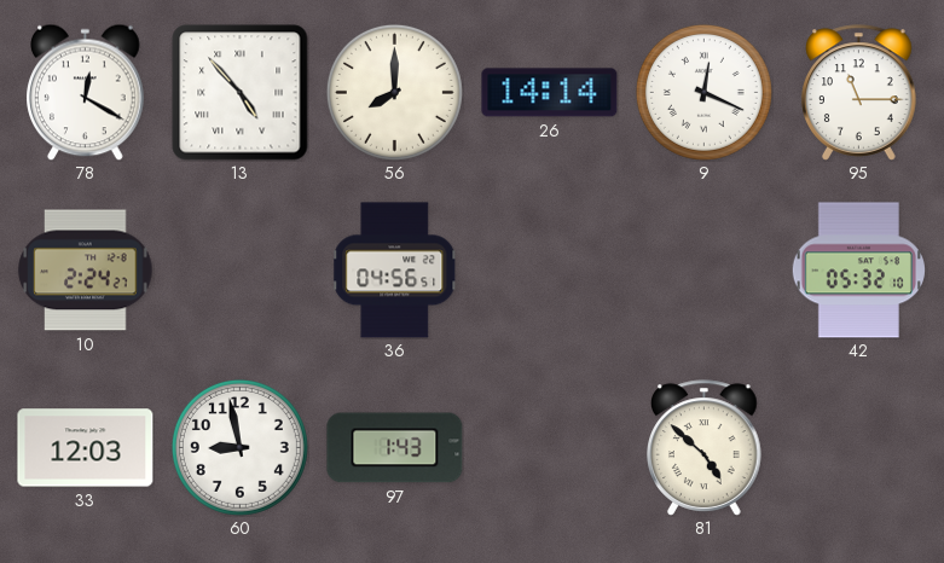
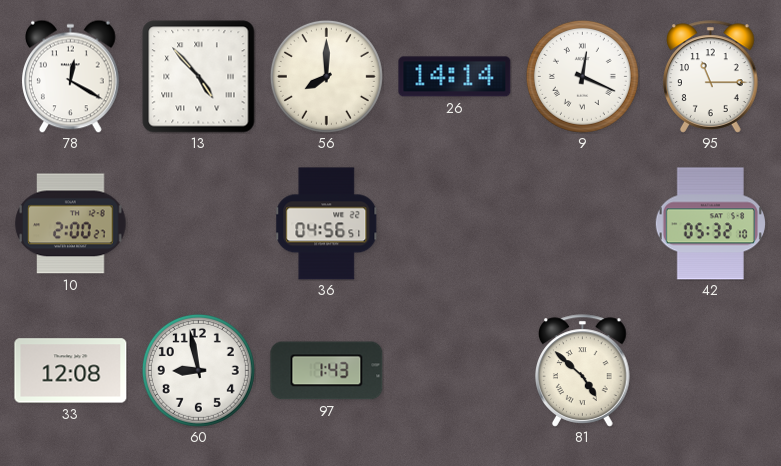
10: 2:24 -> 2:00
33: 12:03 -> 12:08
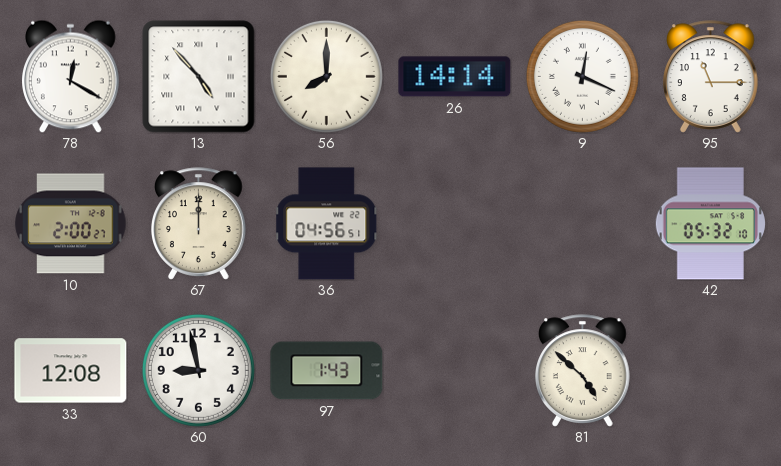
67: none -> 12:00
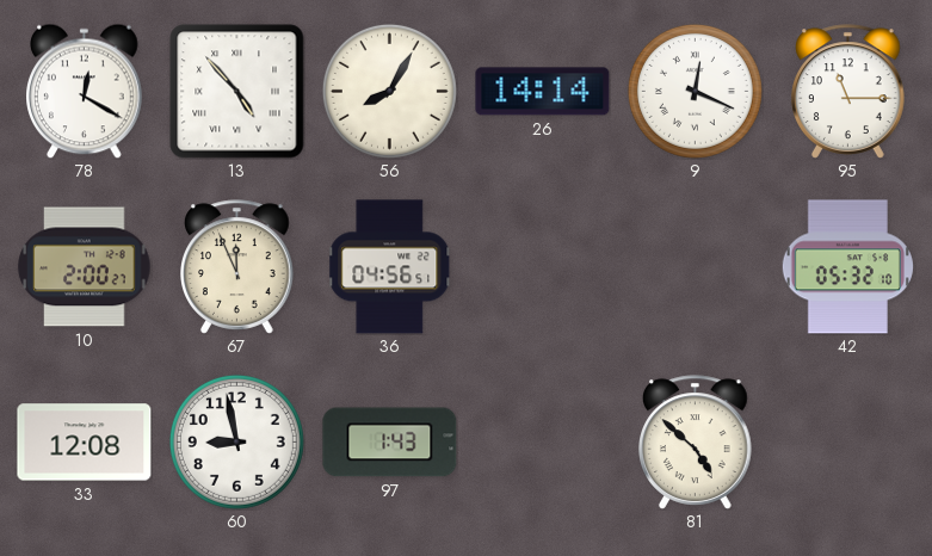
56: 8:00 -> 8:05
67: 12:00 -> 11:56
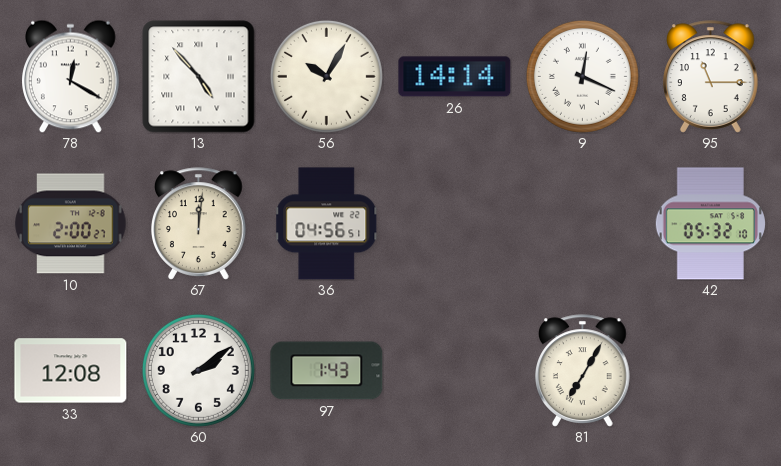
56: 8:05 -> 10:05
67: 11:56 -> 12:01
60: 8:58 -> 2:09
81: 4:52 -> 7:05
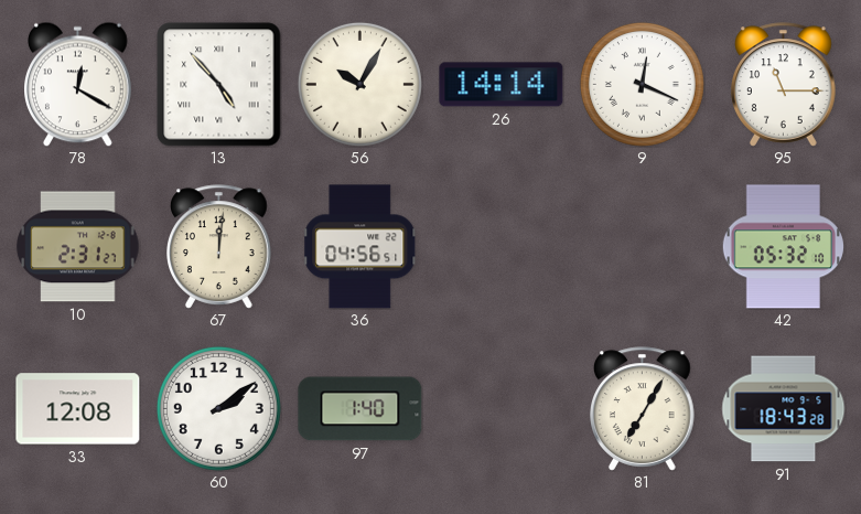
10: 2:00 -> 2:31
97: 1:43 -> 1:40
91: none -> 18:43
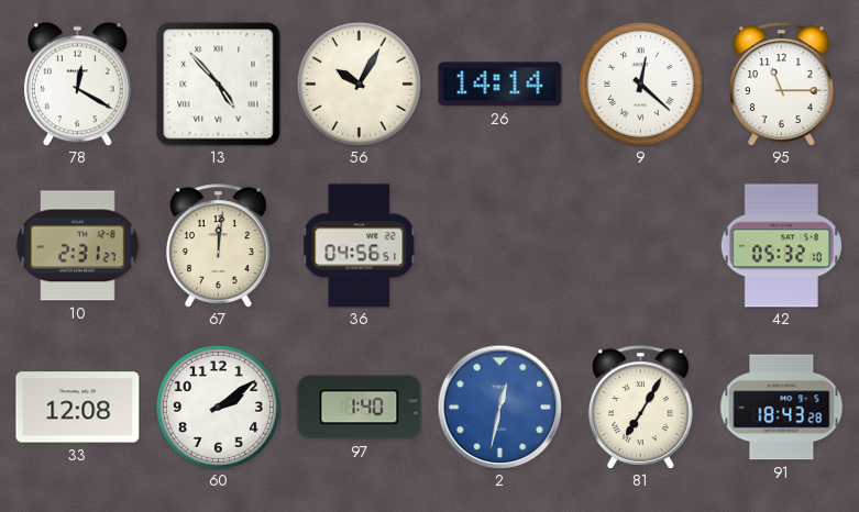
9: 12:19 -> 12:22
2: none -> 12:32
